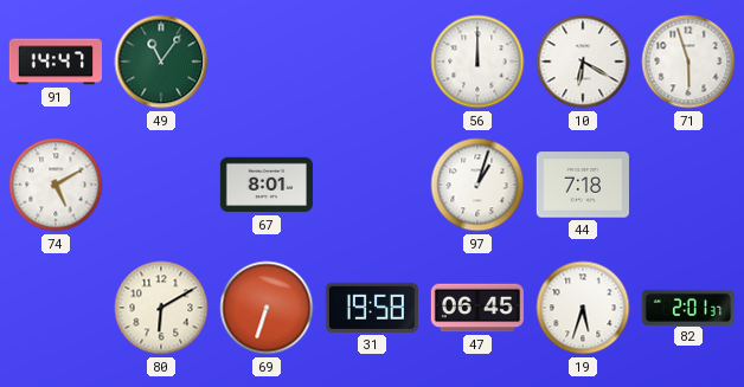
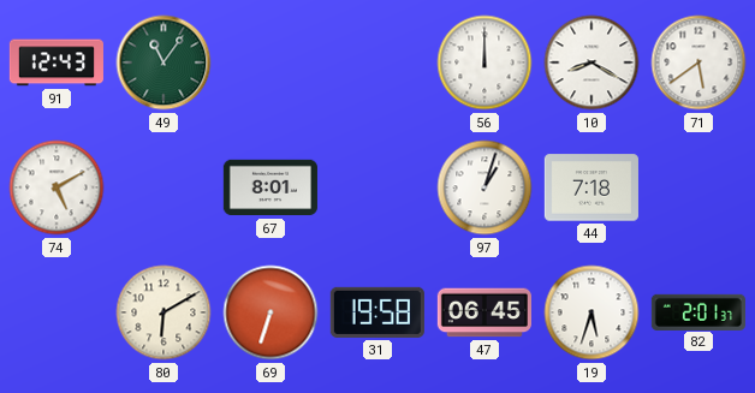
91: 14:47 -> 12:43
10: 6:20 -> 8:20
71: 5:57 -> 5:39
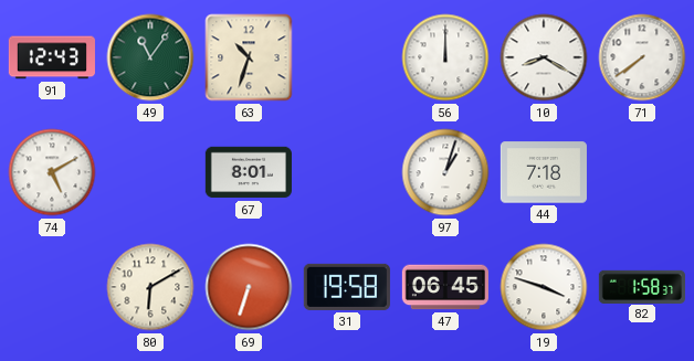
63: none -> 10:33
71: 5:39 -> 7:39
19: 5:33 -> 3:48
82: 2:01 -> 1:58
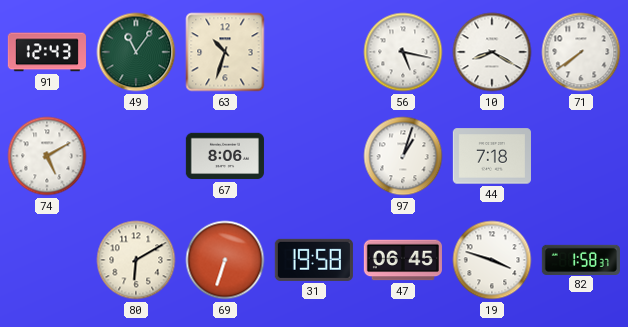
56: 12:00 -> 5:17
67: 8:01 -> 8:06
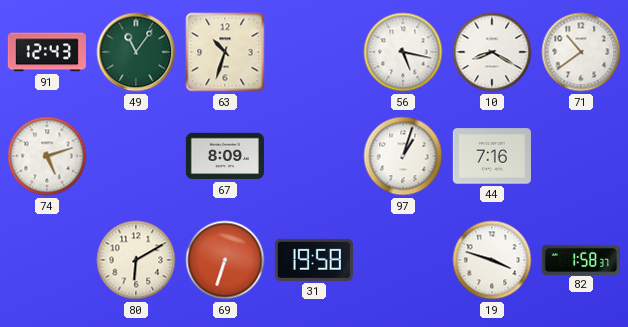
71: 7:39 -> 10:39
74: 5:10 -> 5:12
67: 8:06 -> 8:09
44: 7:18 -> 7:16
47: 06:45 -> none
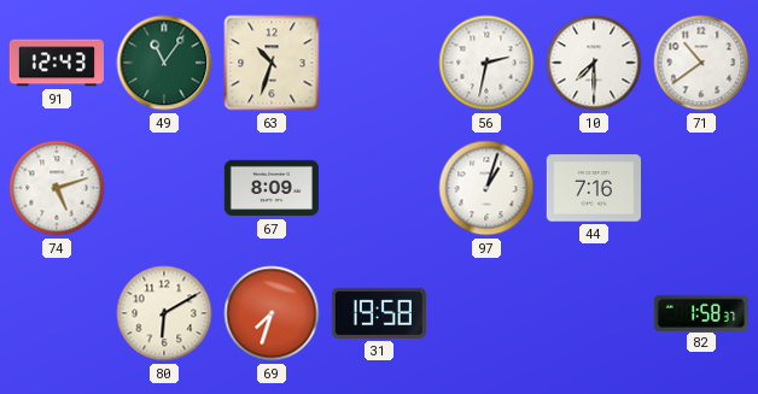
56: 5:17 -> 2:32
10: 8:20 -> 7:30
69: 6:33 -> 7:33
19: 3:48 -> none
